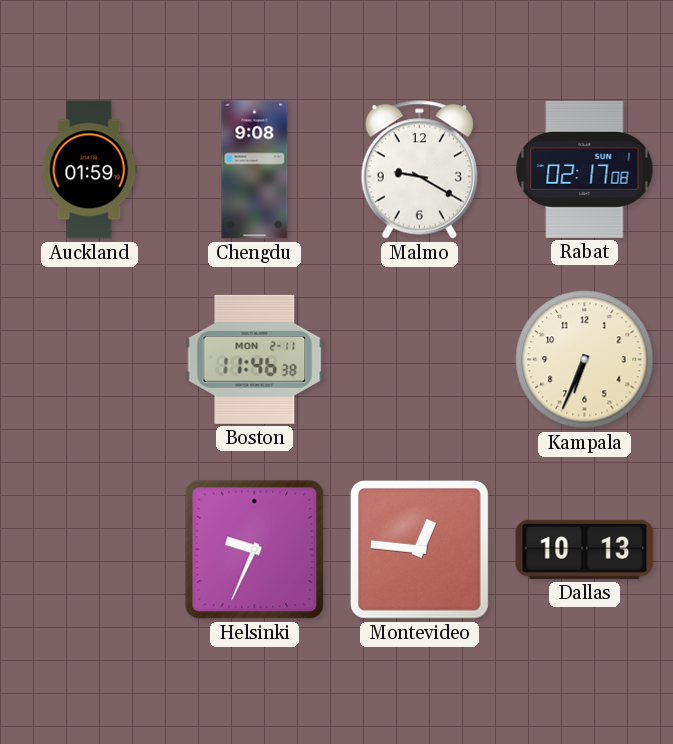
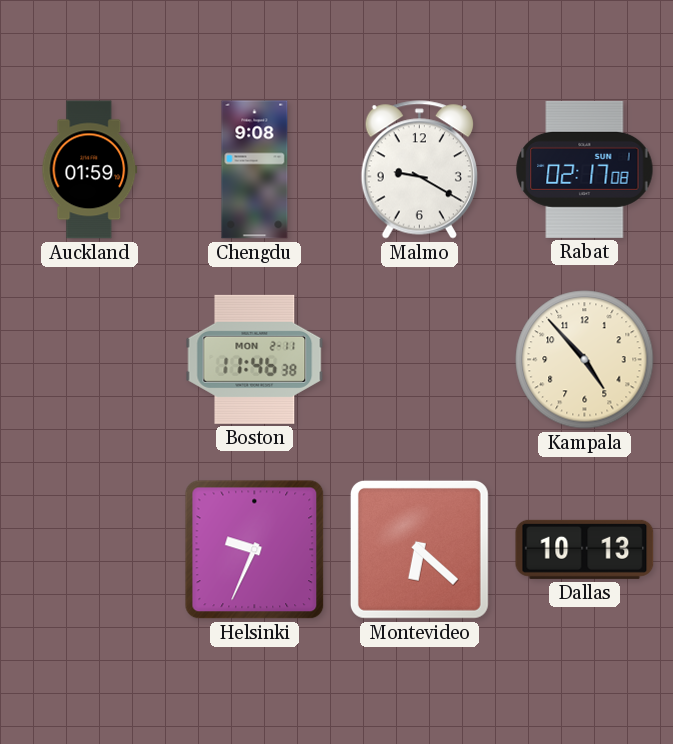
Kampala: 6:34 -> 4:53
Montevideo: 12:46 -> 6:22
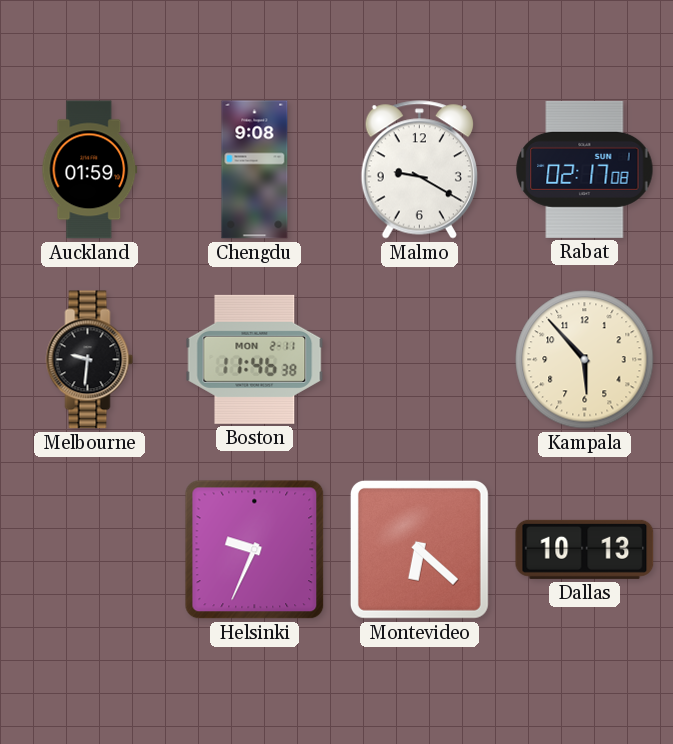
Melbourne: none -> 9:31
Kampala: 4:53 -> 5:53
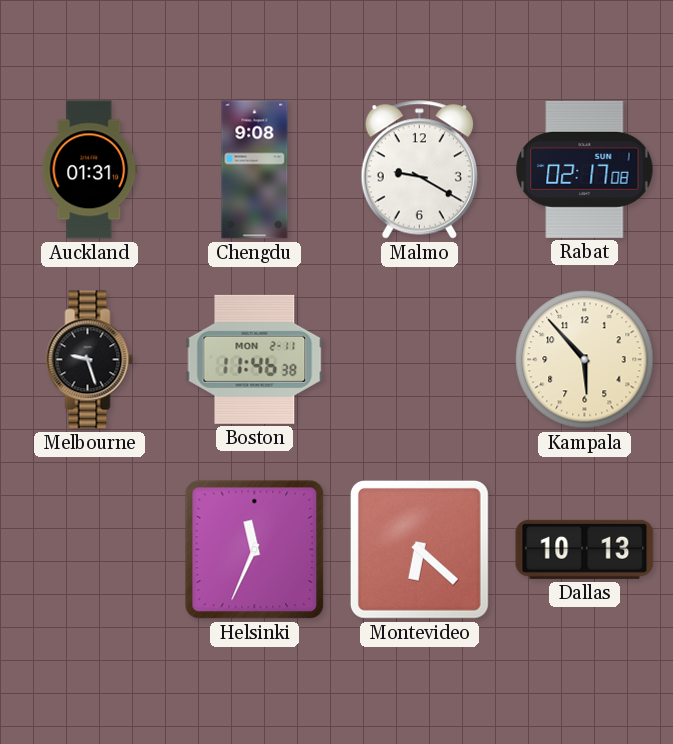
Auckland: 01:59 -> 01:31
Melbourne: 9:31 -> 9:27
Helsinki: 9:34 -> 11:34
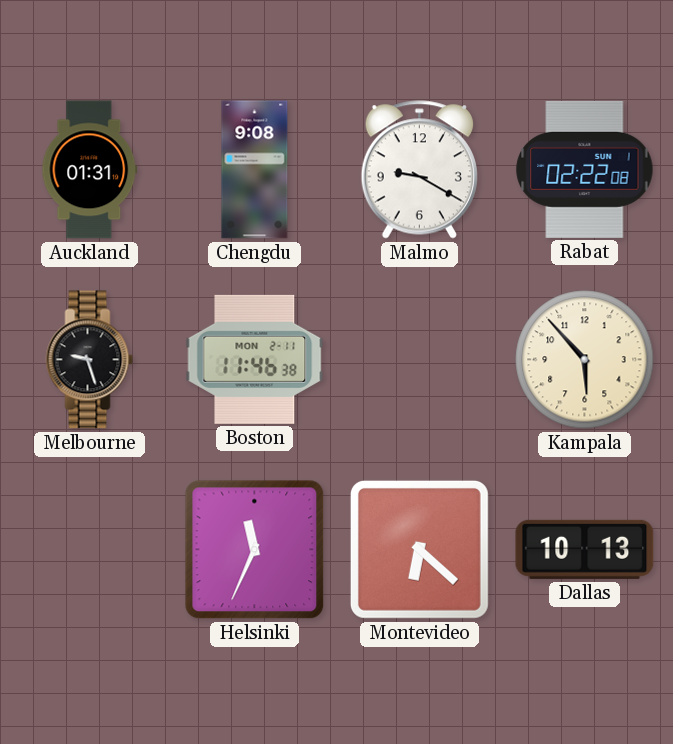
Rabat: 02:17 -> 02:22
